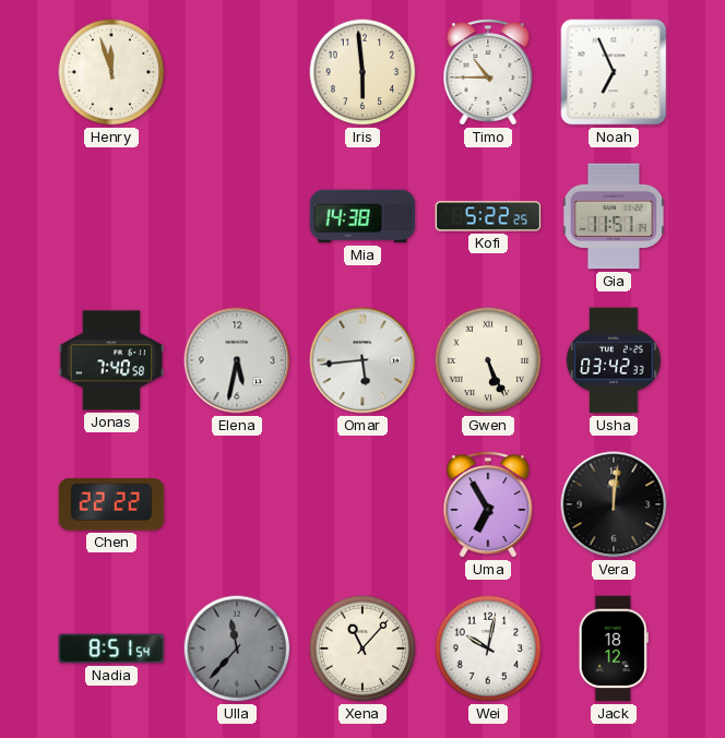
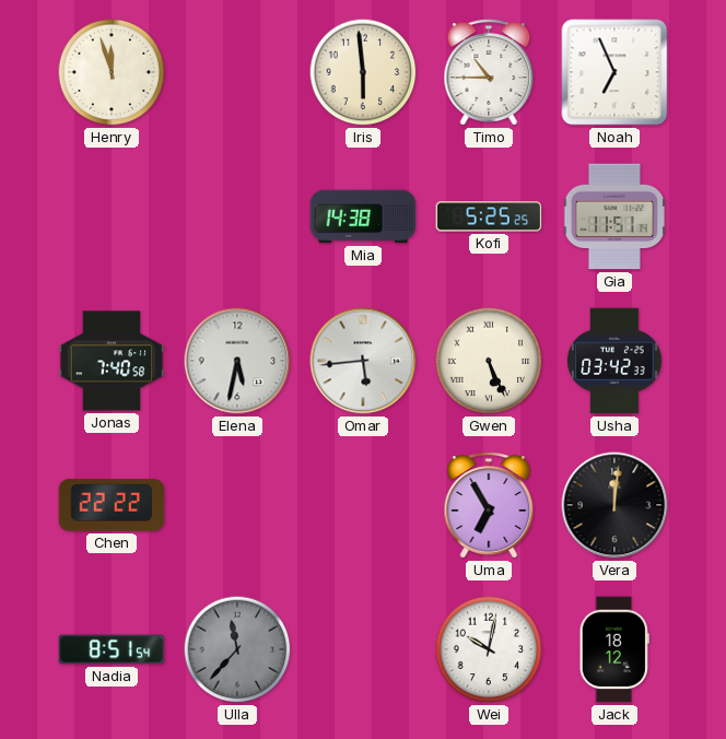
Kofi: 5:22 -> 5:25
Xena: 11:07 -> none
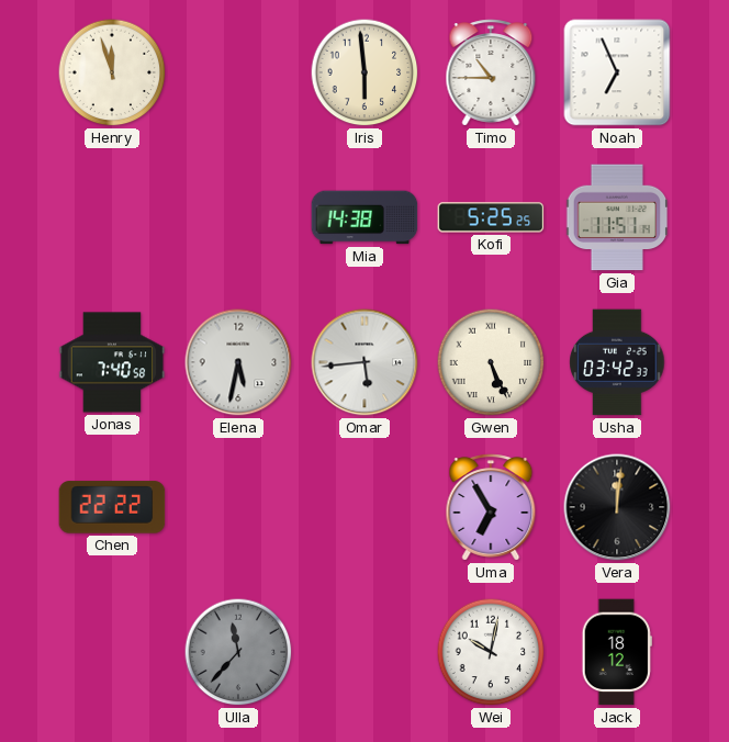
Nadia: 8:51 -> none
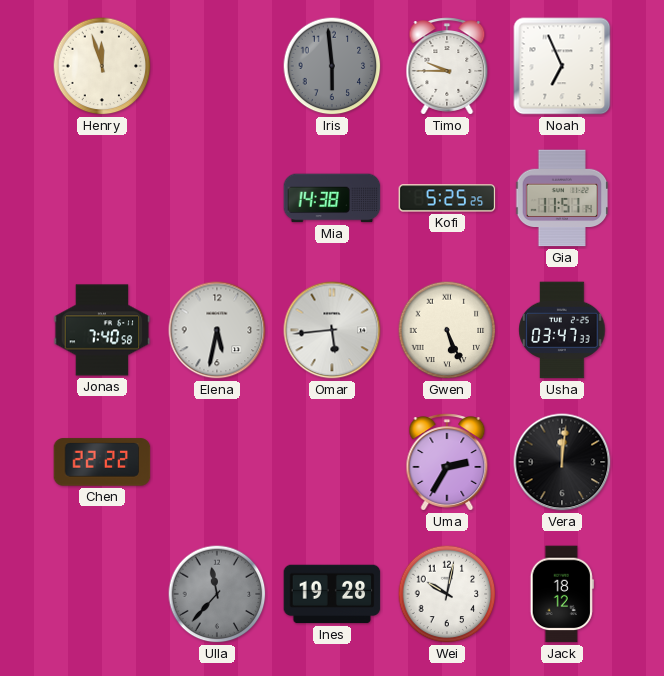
Iris dial: cream -> grey
Timo: 10:45 -> 9:45
Usha: 03:42 -> 03:47
Uma: 6:55 -> 2:35
Ines: none -> 19:28
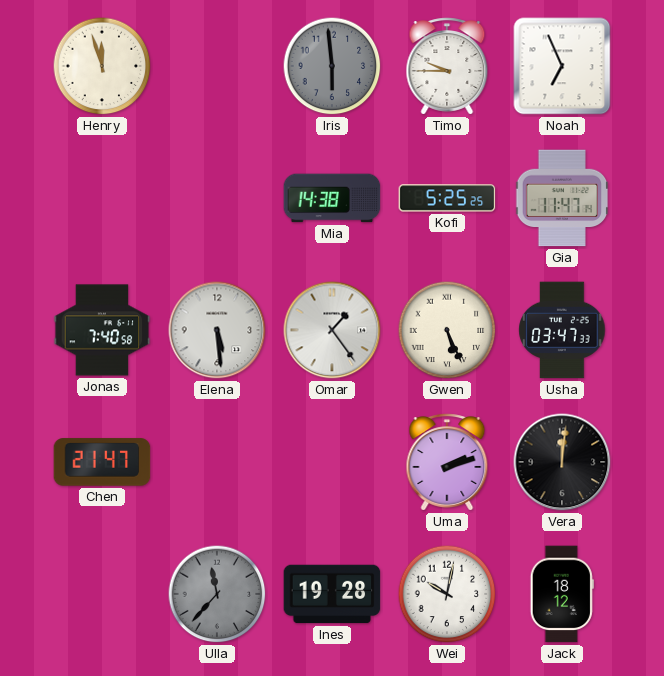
Gia: 11:51 -> 11:47
Elena: 5:32 -> 5:29
Omar: 5:44 -> 1:24
Chen: 22:22 -> 21:47
Uma: 2:35 -> 2:12
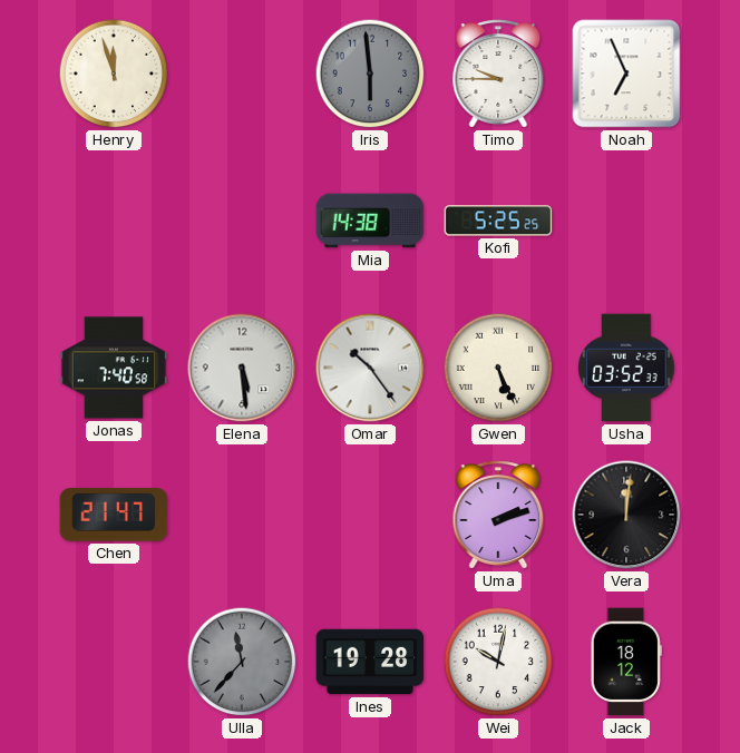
Gia: 11:47 -> none
Omar: 1:24 -> 10:24
Usha: 03:47 -> 03:52
